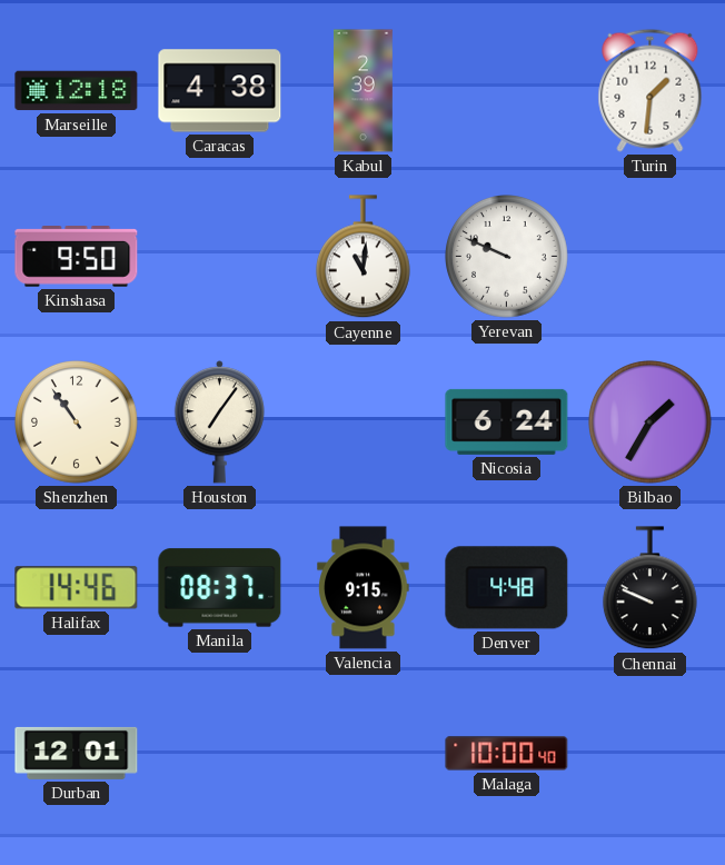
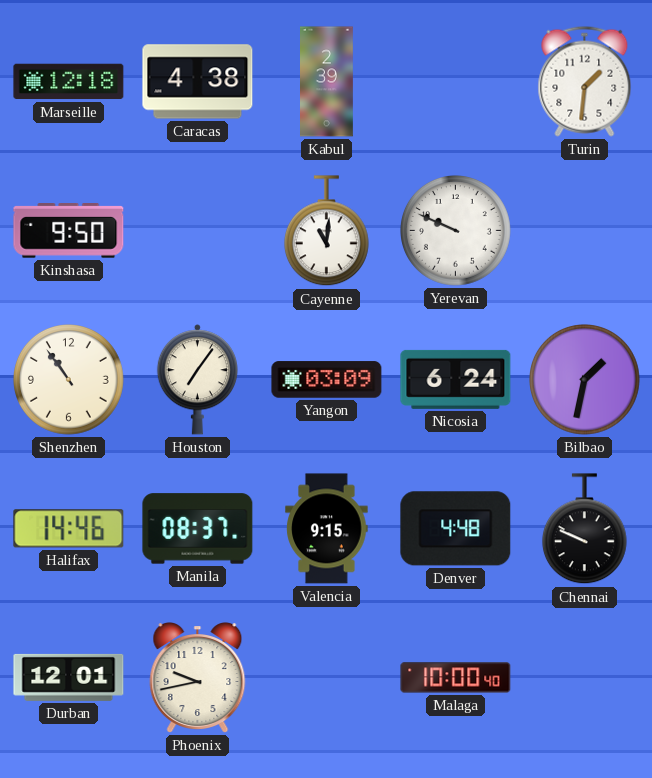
Yangon: none -> 03:09
Bilbao: 1:35 -> 1:32
Phoenix: none -> 9:43
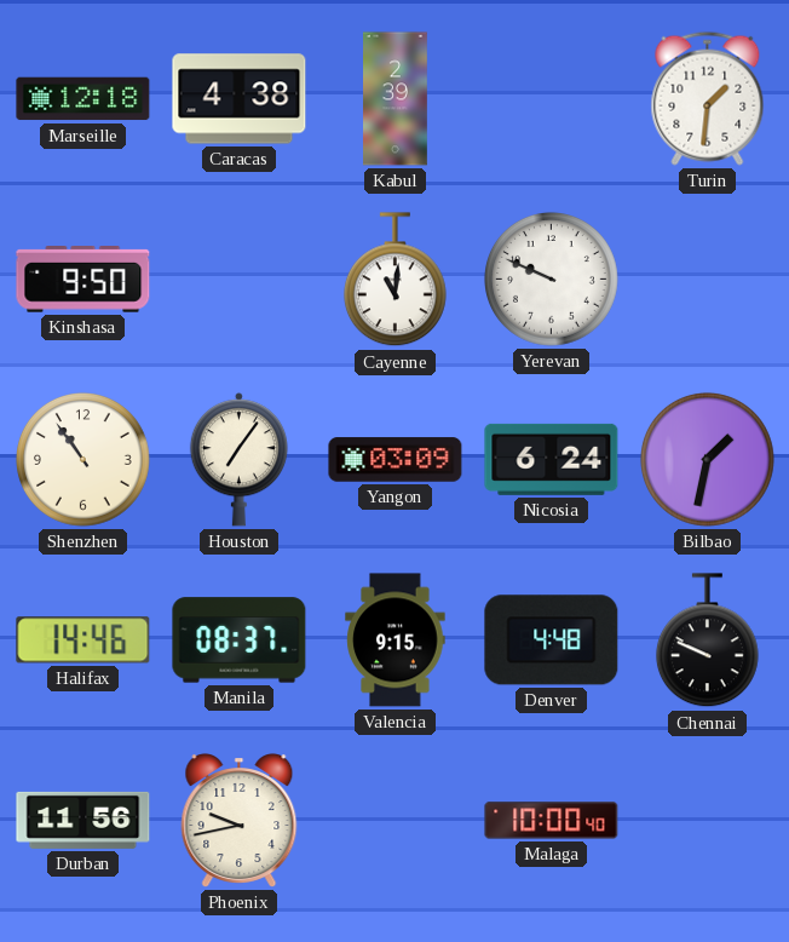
Durban: 12:01 -> 11:56
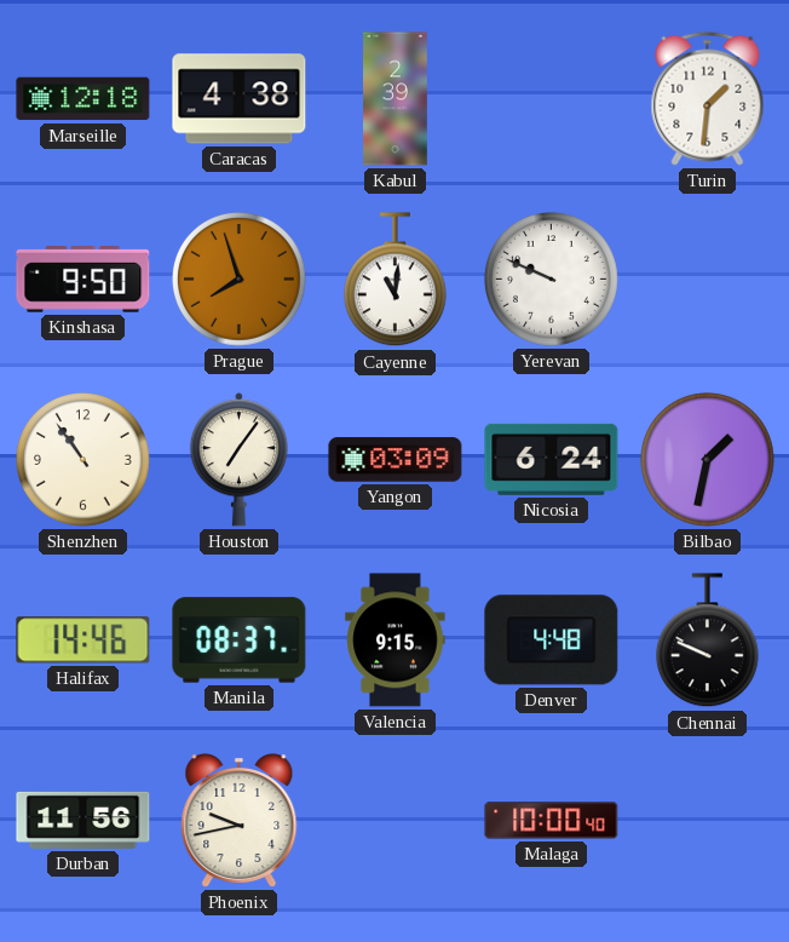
Prague: none -> 7:57
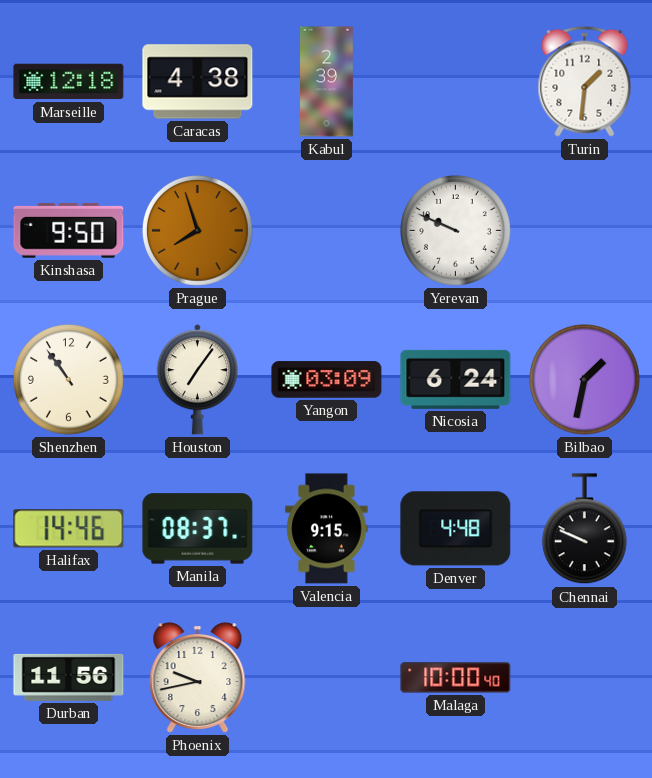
Cayenne: 11:01 -> none
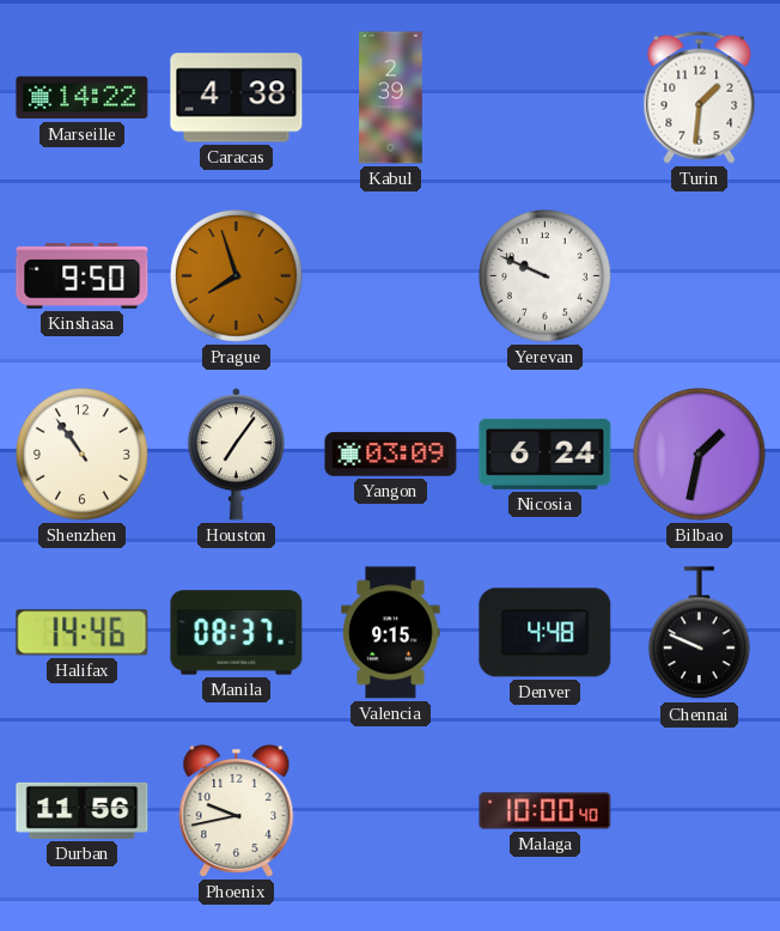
Marseille: 12:18 -> 14:22
